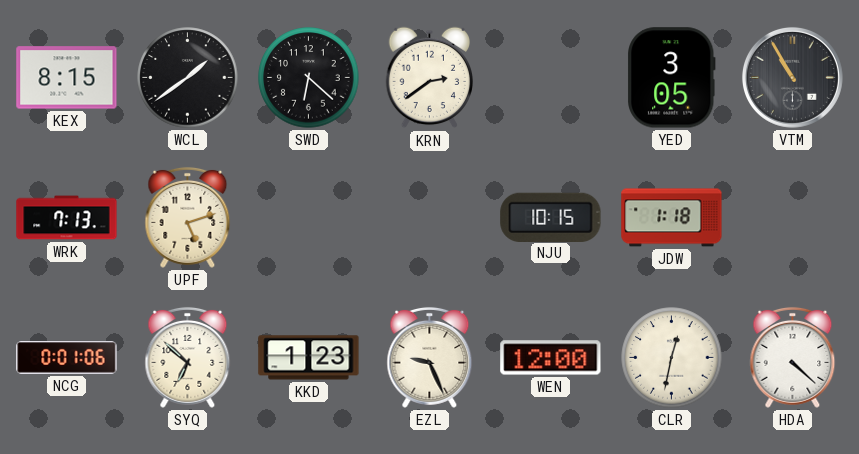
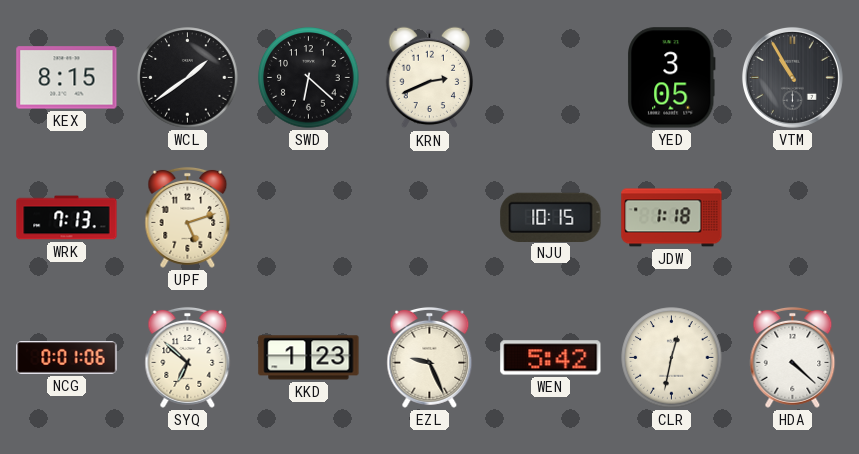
KRN: 2:39 -> 2:41
WEN: 12:00 -> 5:42
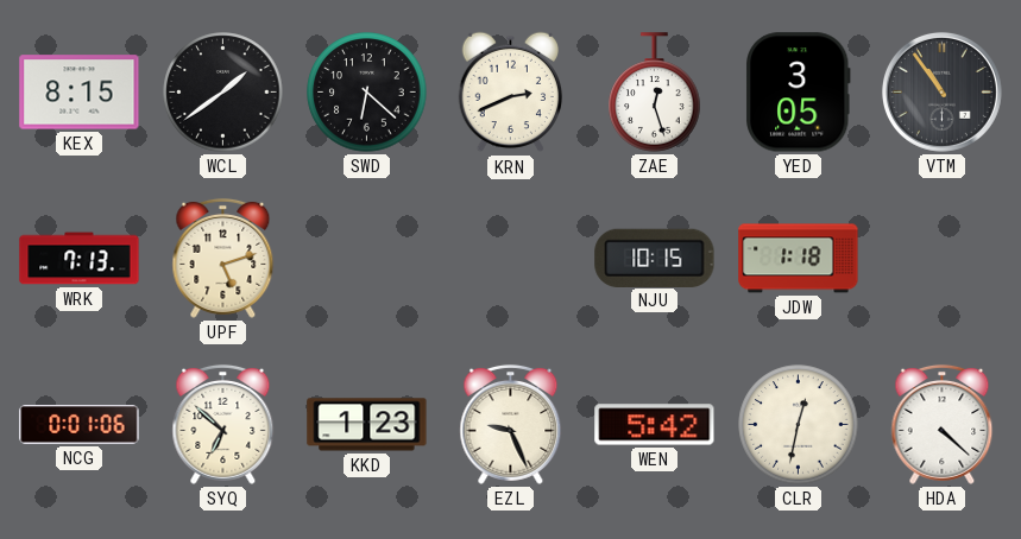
ZAE: none -> 12:27
VTM: 10:55 -> 10:54
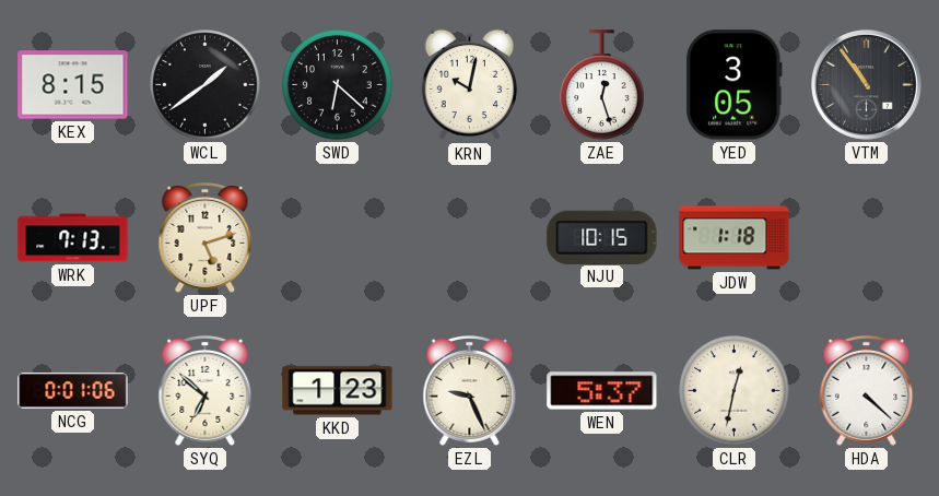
KRN: 2:41 -> 10:02
WEN: 5:42 -> 5:37
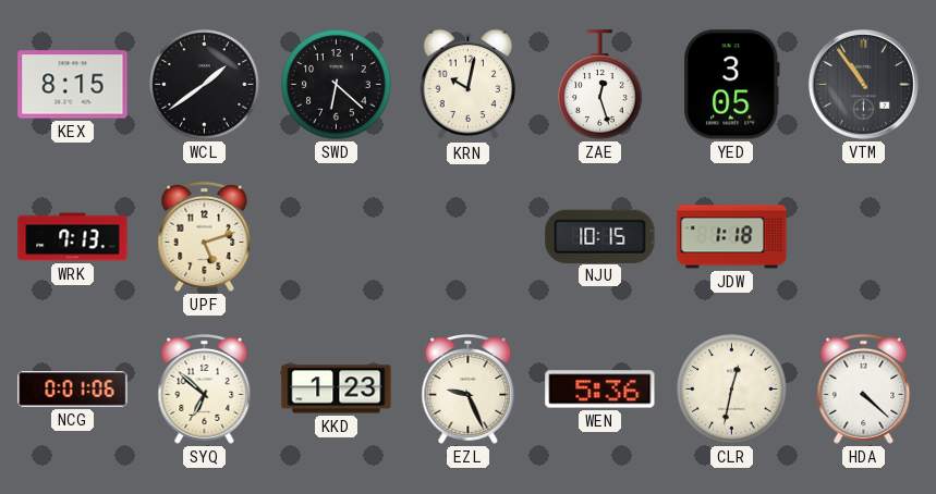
WEN: 5:37 -> 5:36
